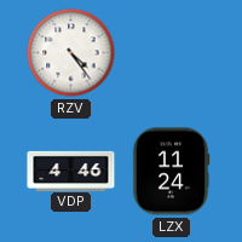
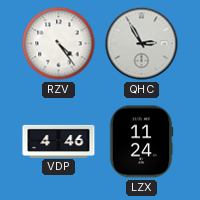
QHC: none -> 2:55
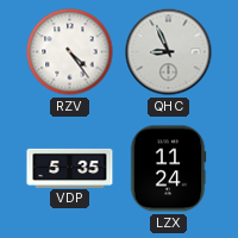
QHC: 2:55 -> 8:56
VDP: 4:46 -> 5:35
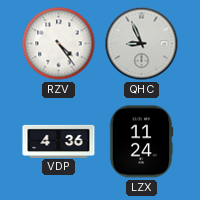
VDP: 5:35 -> 4:36
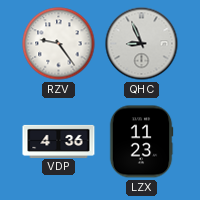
RZV: 4:24 -> 9:24
LZX: 11:24 -> 11:23
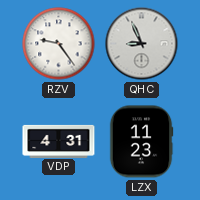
VDP: 4:36 -> 4:31
